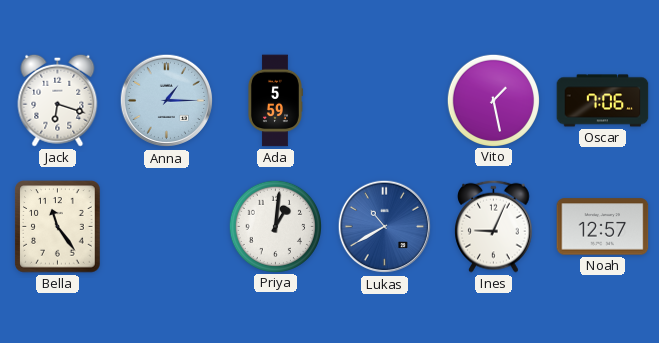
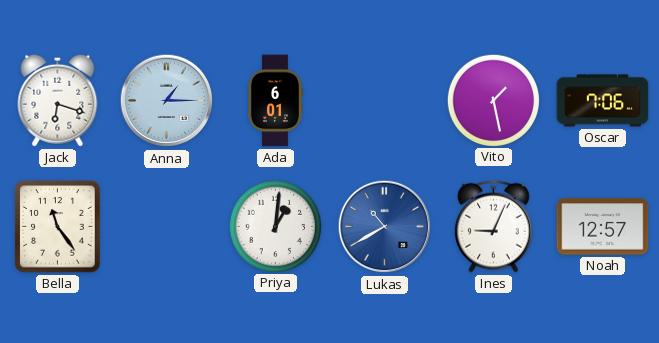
Ada: 5:59 -> 6:01
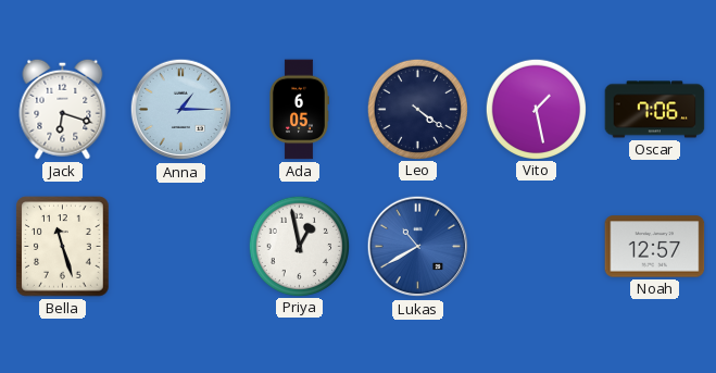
Ada: 6:01 -> 6:05
Leo: none -> 4:21
Bella: 11:24 -> 11:27
Priya: 1:01 -> 12:58
Ines: 9:04 -> none
